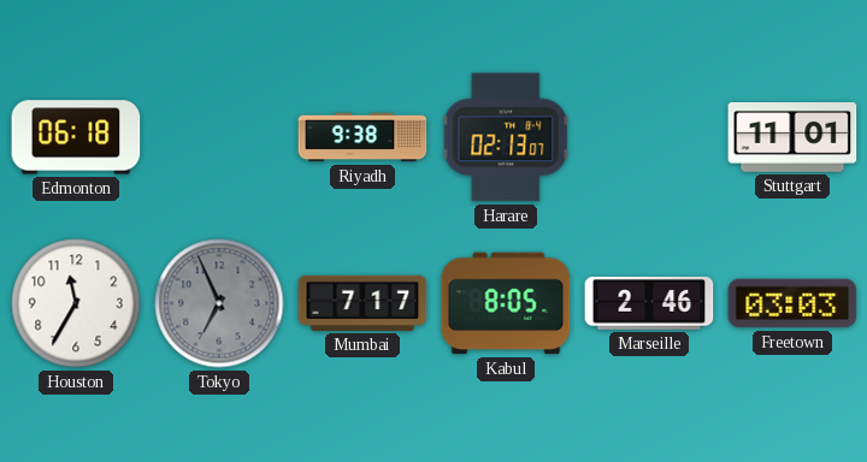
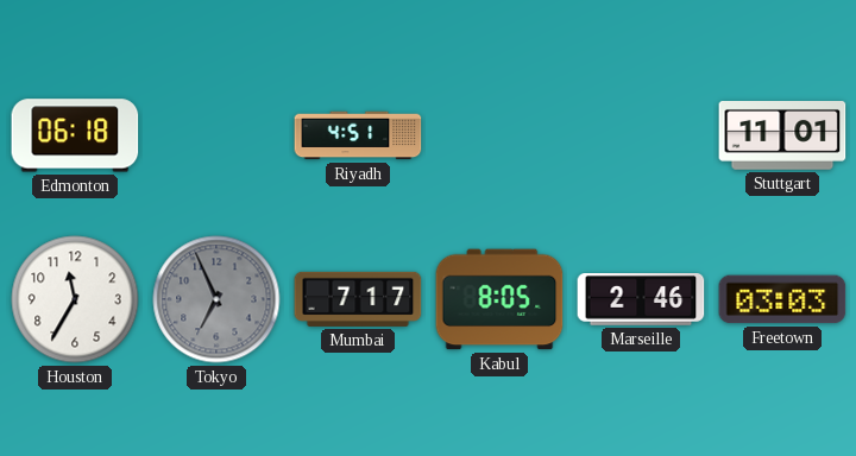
Riyadh: 9:38 -> 4:51
Harare: 02:13 -> none
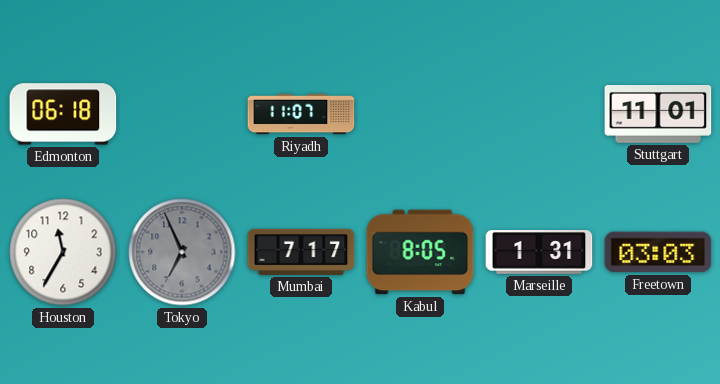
Riyadh: 4:51 -> 11:07
Marseille: 2:46 -> 1:31
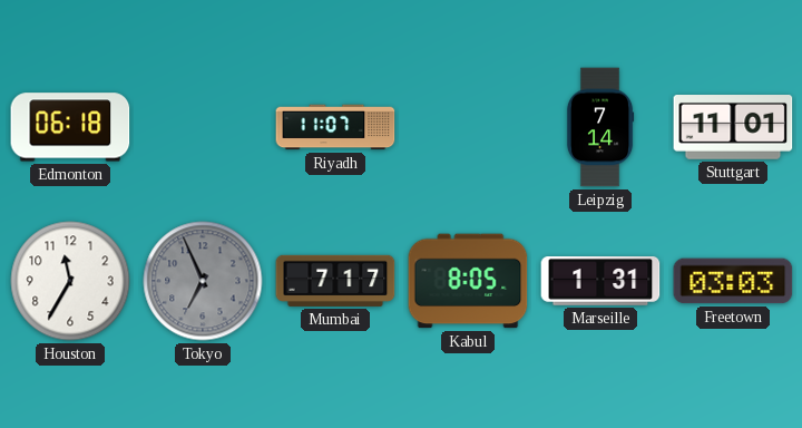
Leipzig: none -> 7:14
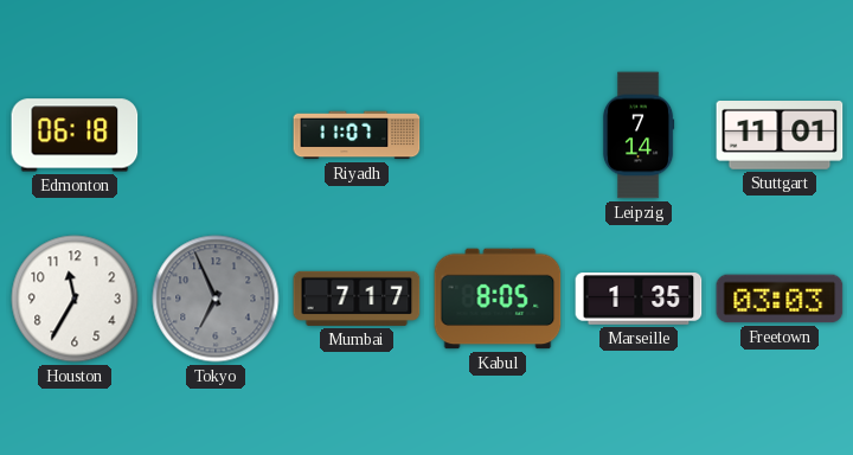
Marseille: 1:31 -> 1:35
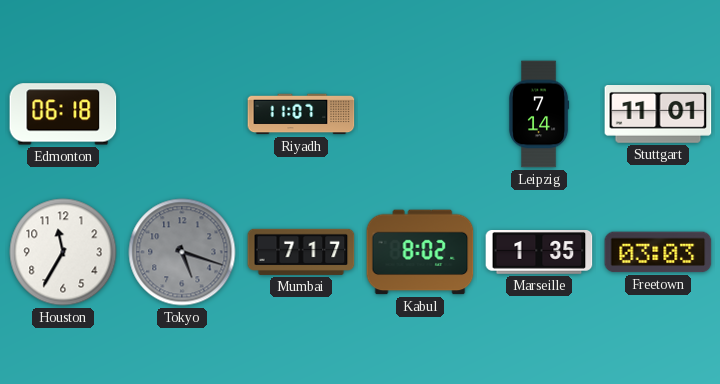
Tokyo: 6:56 -> 5:18
Kabul: 8:05 -> 8:02
